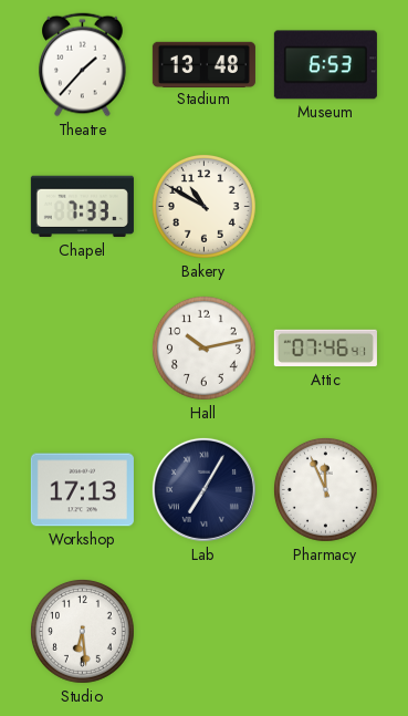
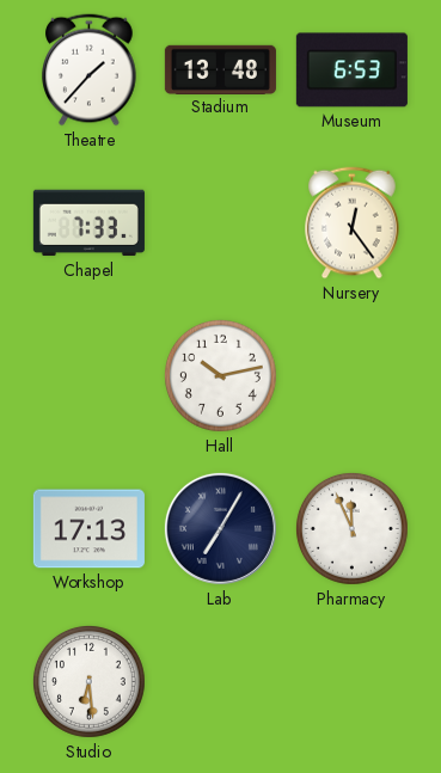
Bakery: 10:50 -> none
Nursery: none -> 12:24
Attic: 07:46 -> none
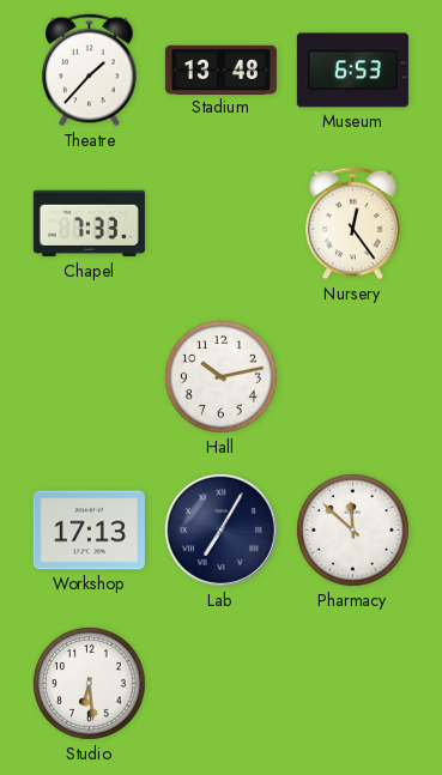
Pharmacy: 11:56 -> 11:52
